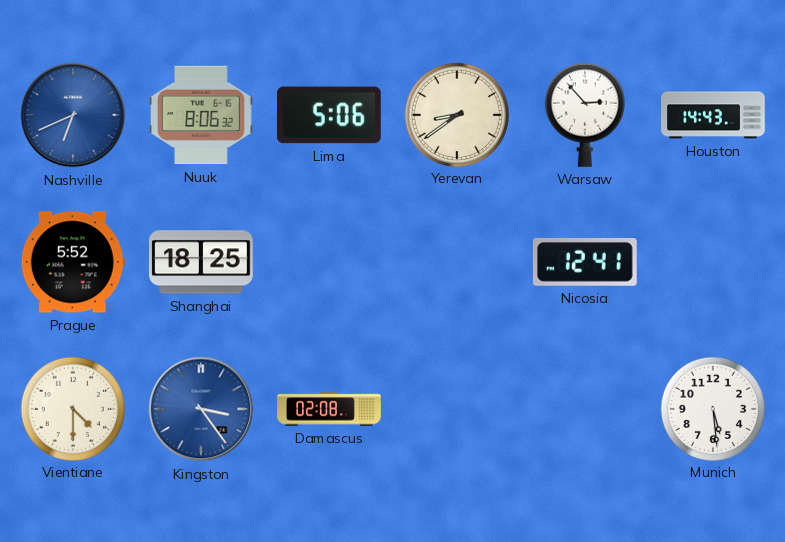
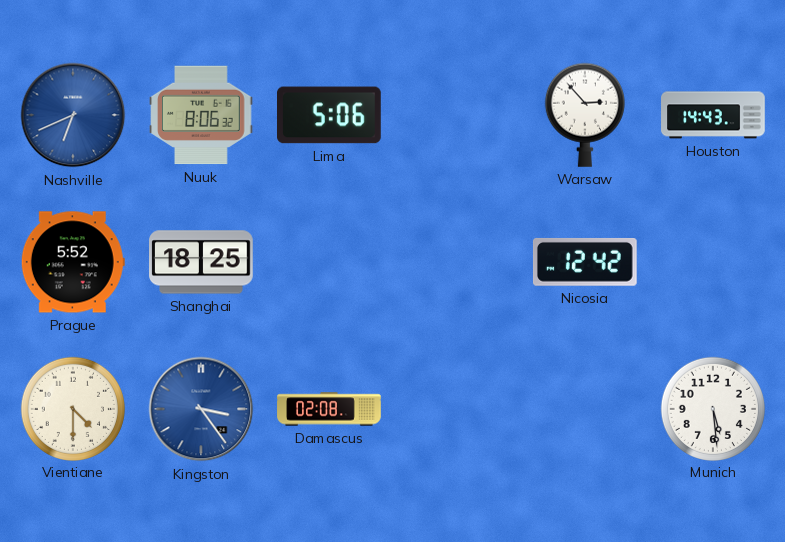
Yerevan: 8:39 -> none
Nicosia: 12:41 -> 12:42
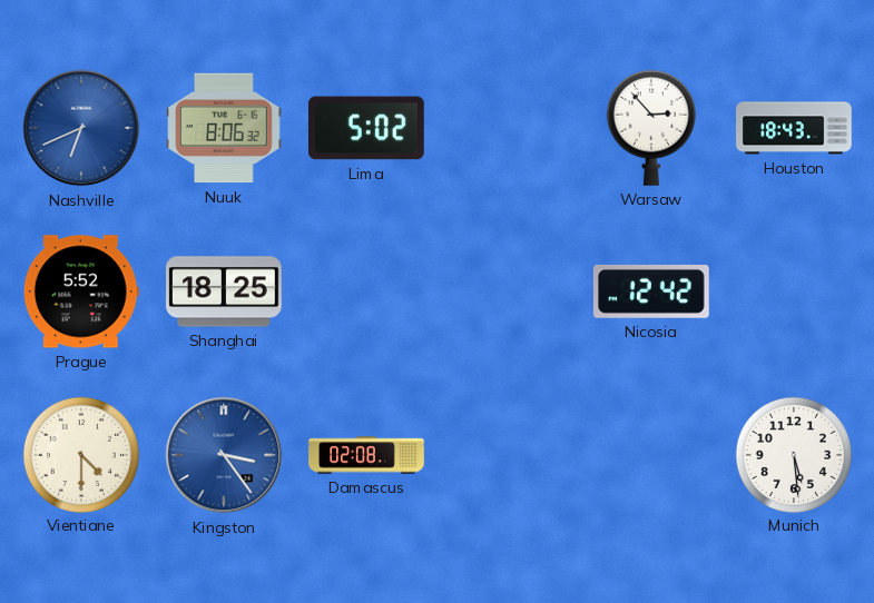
Lima: 5:06 -> 5:02
Houston: 14:43 -> 18:43
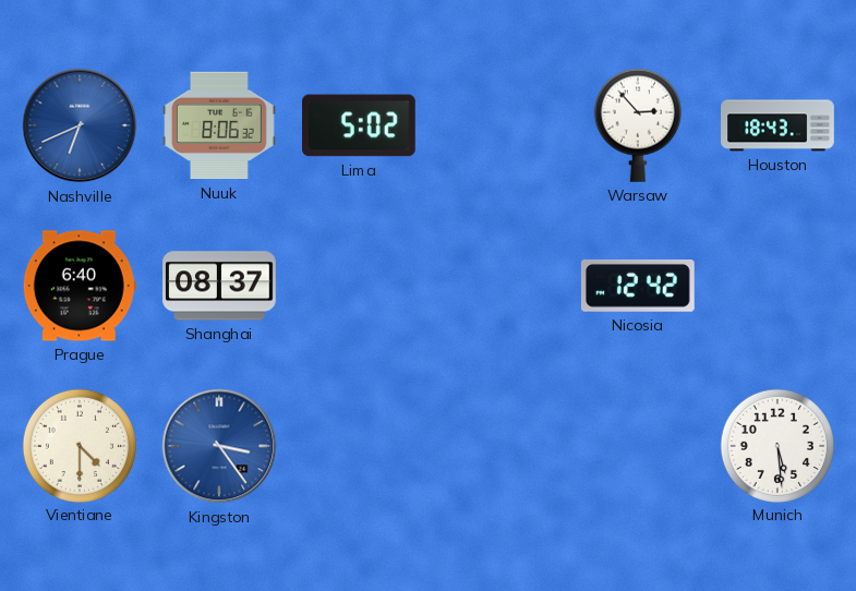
Prague: 5:52 -> 6:40
Shanghai: 18:25 -> 08:37
Damascus: 02:08 -> none
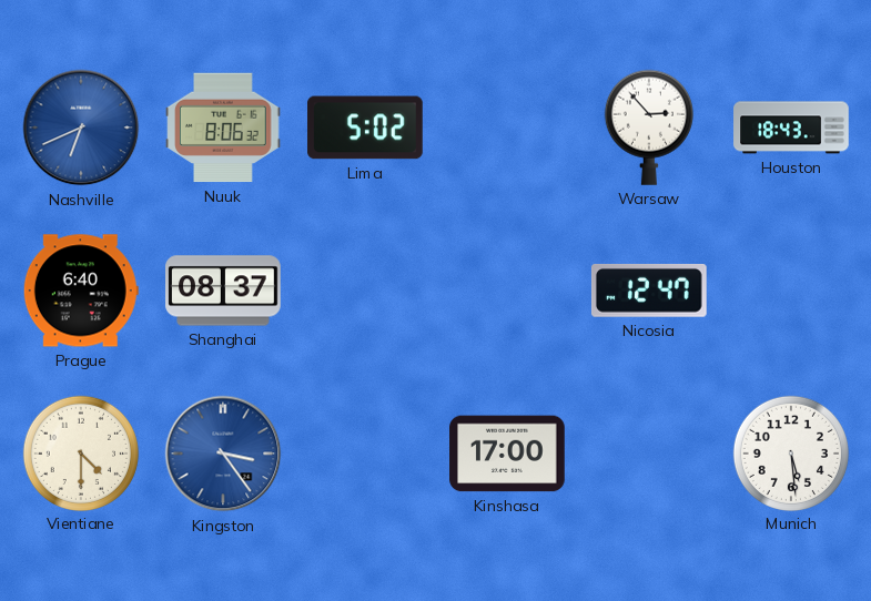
Nicosia: 12:42 -> 12:47
Kinshasa: none -> 17:00
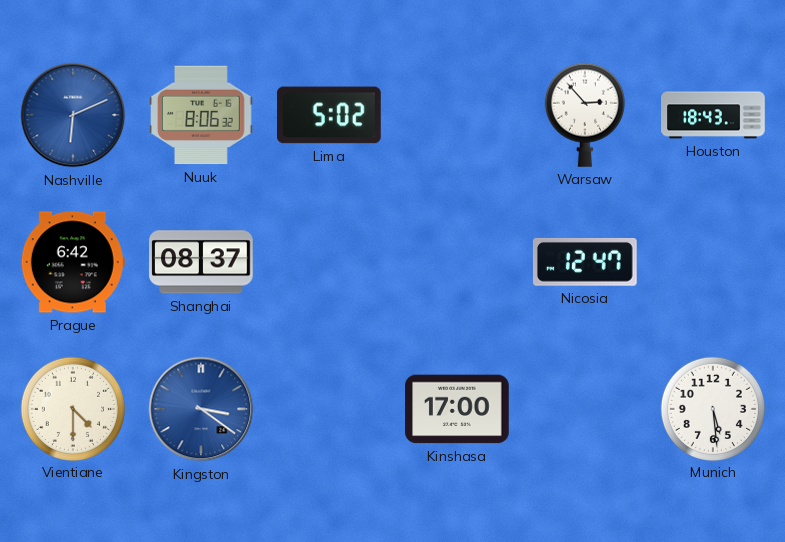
Nashville: 6:41 -> 6:11
Prague: 6:40 -> 6:42
Kingston: 3:24 -> 3:21
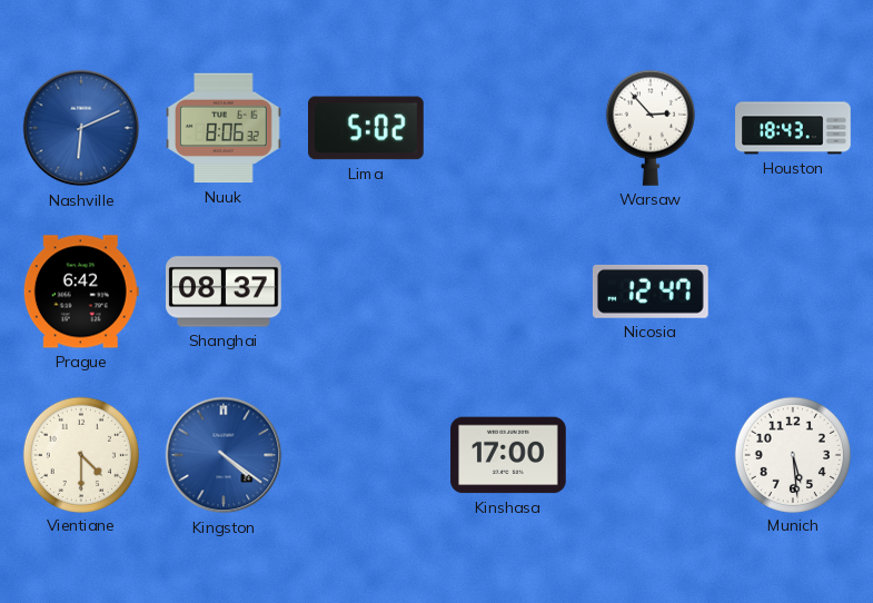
Kingston: 3:21 -> 4:21
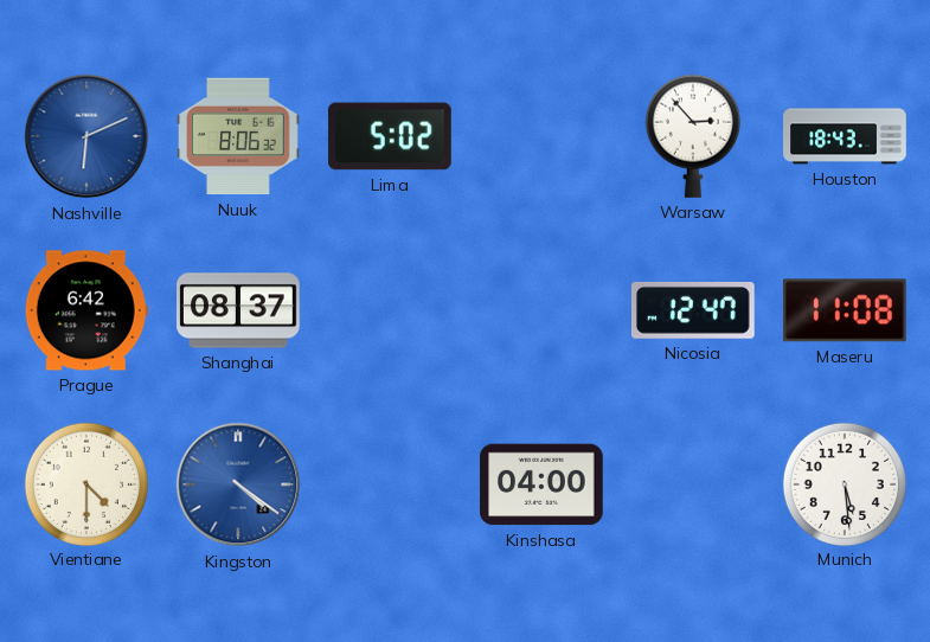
Maseru: none -> 11:08
Kinshasa: 17:00 -> 04:00
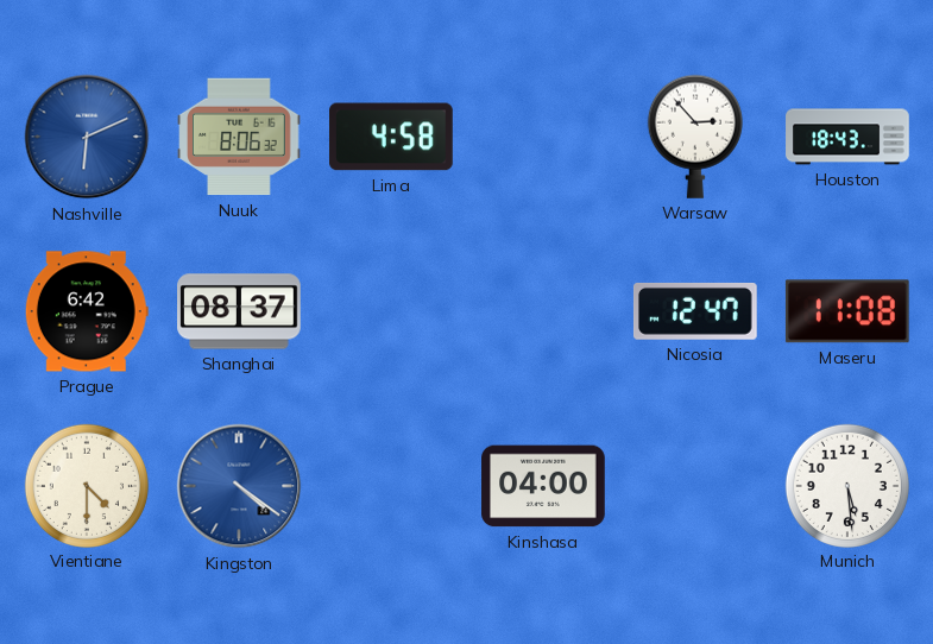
Lima: 5:02 -> 4:58
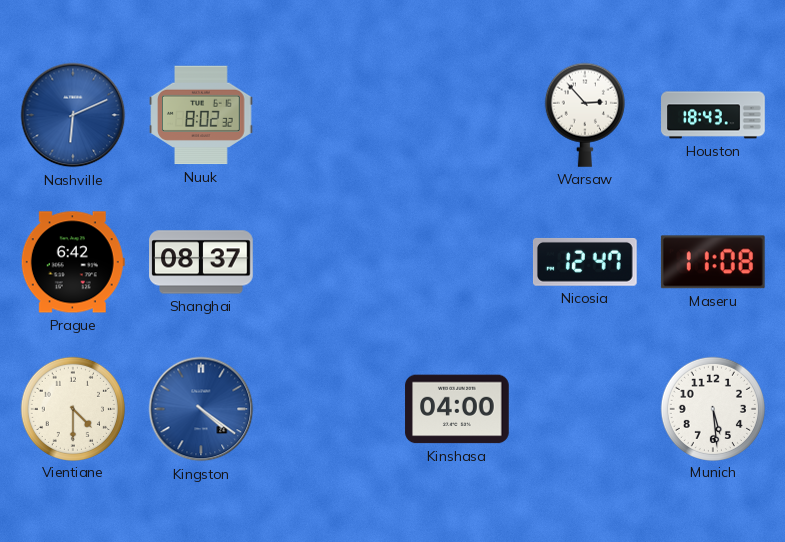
Nuuk: 8:06 -> 8:02
Lima: 4:58 -> none
